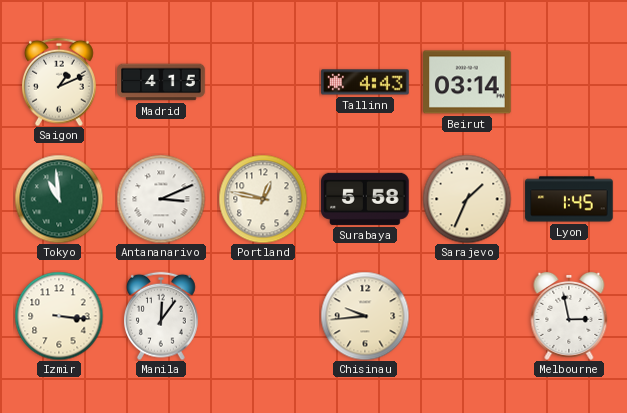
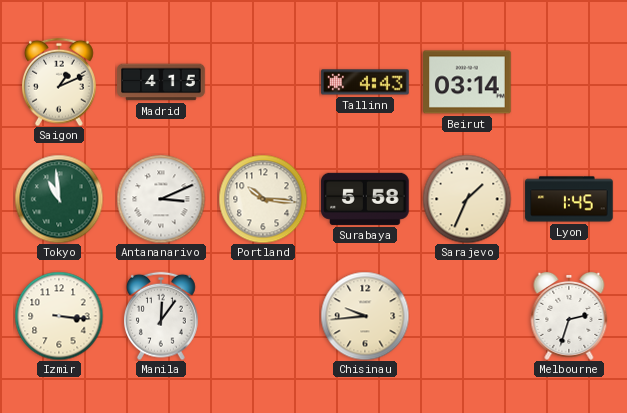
Portland: 12:47 -> 10:16
Melbourne: 2:58 -> 2:33
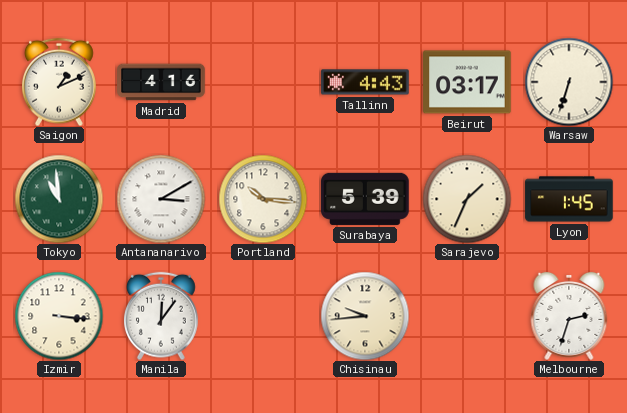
Madrid: 4:15 -> 4:16
Beirut: 03:14 -> 03:17
Warsaw: none -> 6:33
Antananarivo: 3:11 -> 3:10
Surabaya: 5:58 -> 5:39
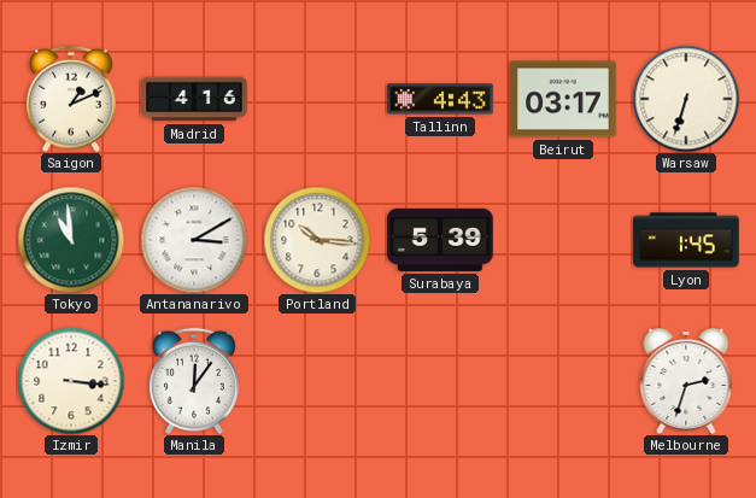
Sarajevo: 1:34 -> none
Chisinau: 9:44 -> none
